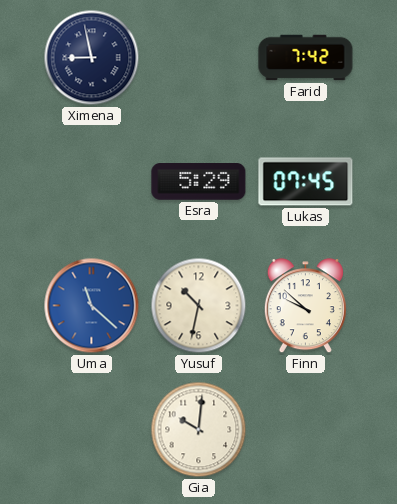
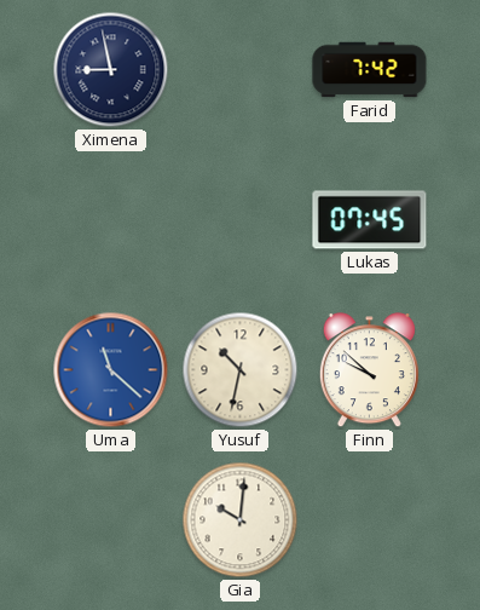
Esra: 5:29 -> none
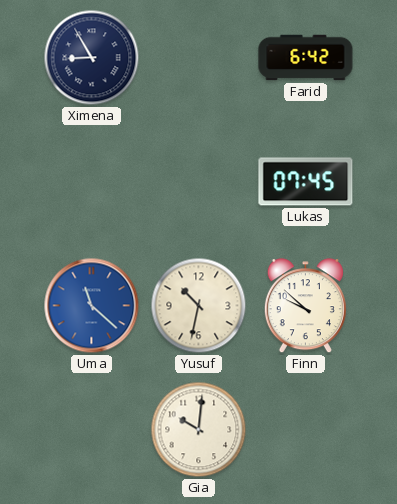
Ximena: 8:58 -> 8:55
Farid: 7:42 -> 6:42
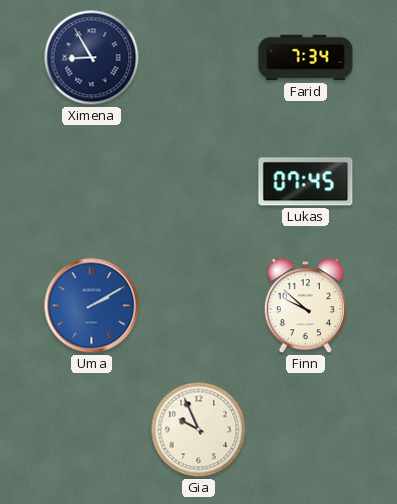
Farid: 6:42 -> 7:34
Uma: 11:22 -> 2:10
Yusuf: 10:32 -> none
Gia: 10:01 -> 9:56
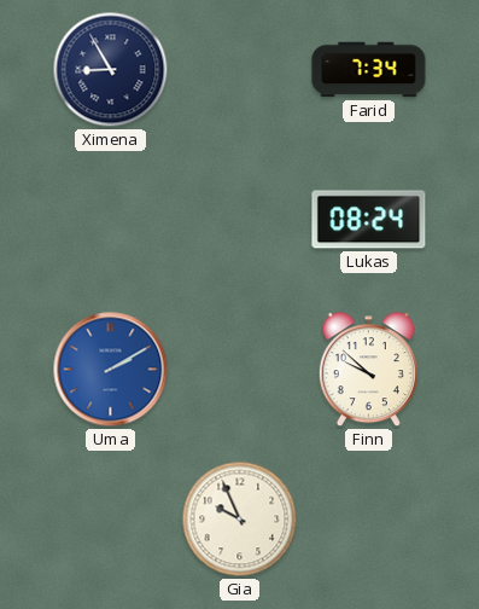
Lukas: 07:45 -> 08:24
